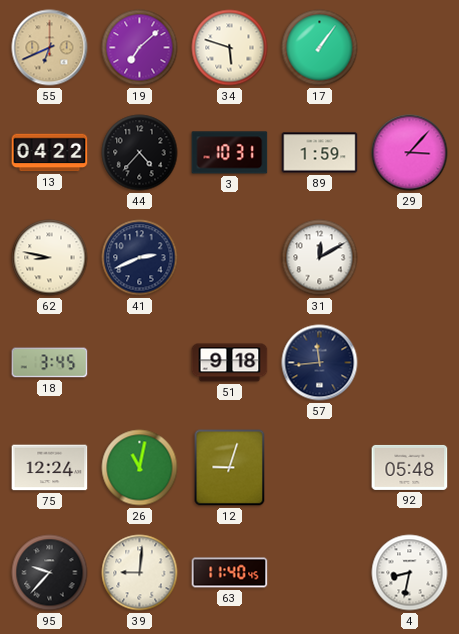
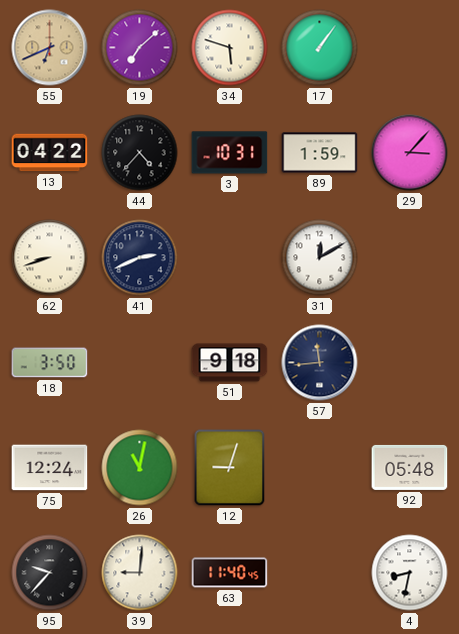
62: 8:47 -> 8:42
18: 3:45 -> 3:50
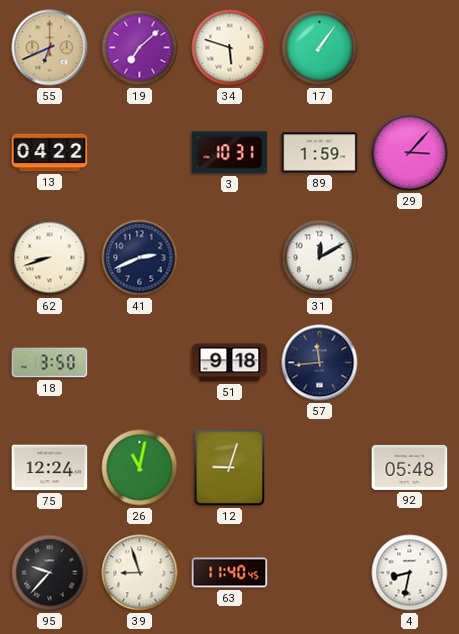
44: 4:37 -> none
39: 9:01 -> 8:57
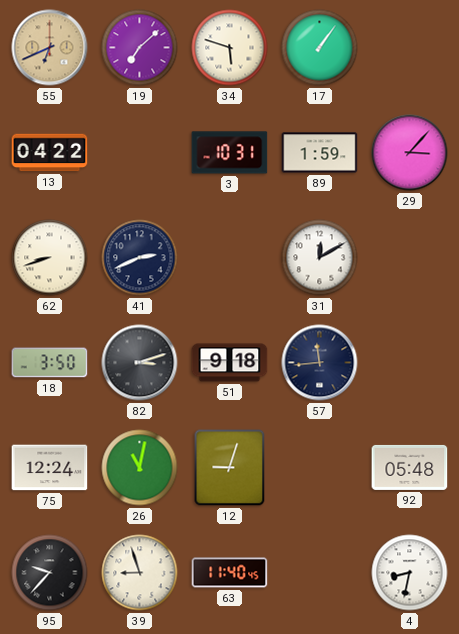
82: none -> 3:12
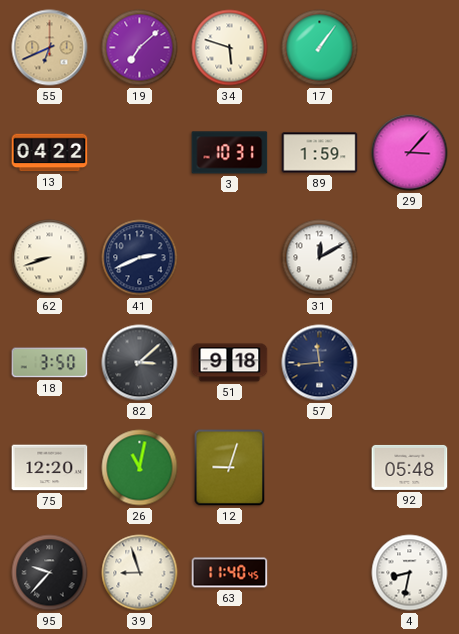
82: 3:12 -> 3:08
75: 12:24 -> 12:20
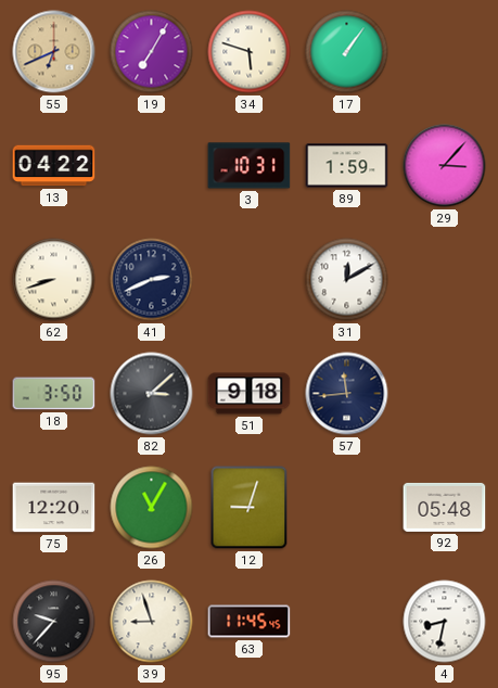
19: 7:08 -> 7:05
26: 11:02 -> 11:05
63: 11:40 -> 11:45
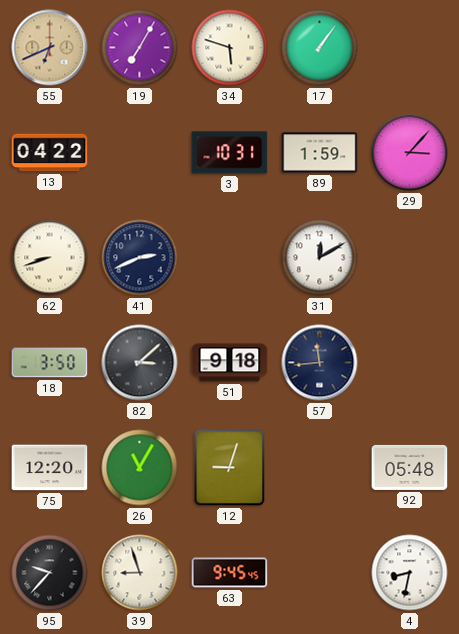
63: 11:45 -> 9:45
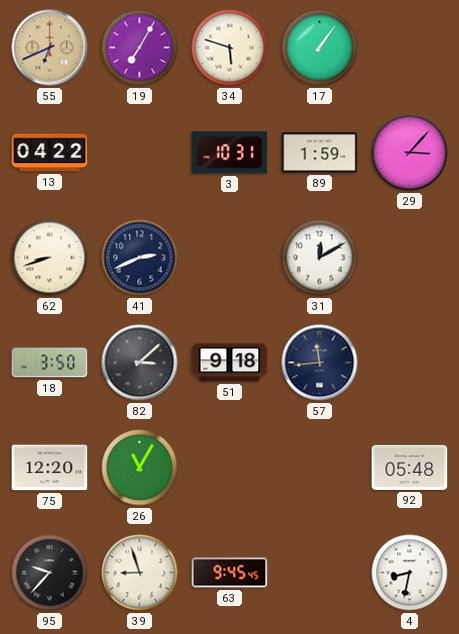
12: 9:03 -> none
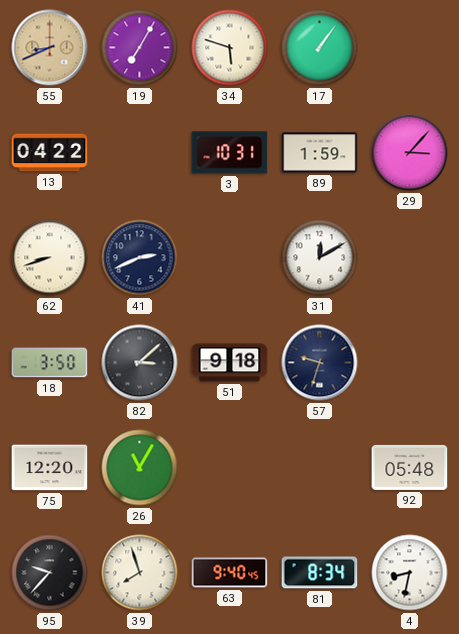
55: 6:41 -> 8:41
57: 11:44 -> 9:33
39: 8:57 -> 7:57
63: 9:45 -> 9:40
81: none -> 8:34
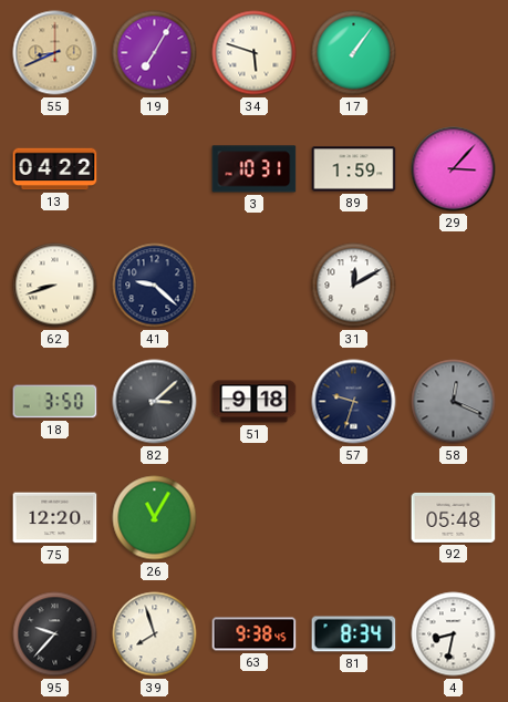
41: 2:41 -> 9:22
58: none -> 12:19
63: 9:40 -> 9:38
